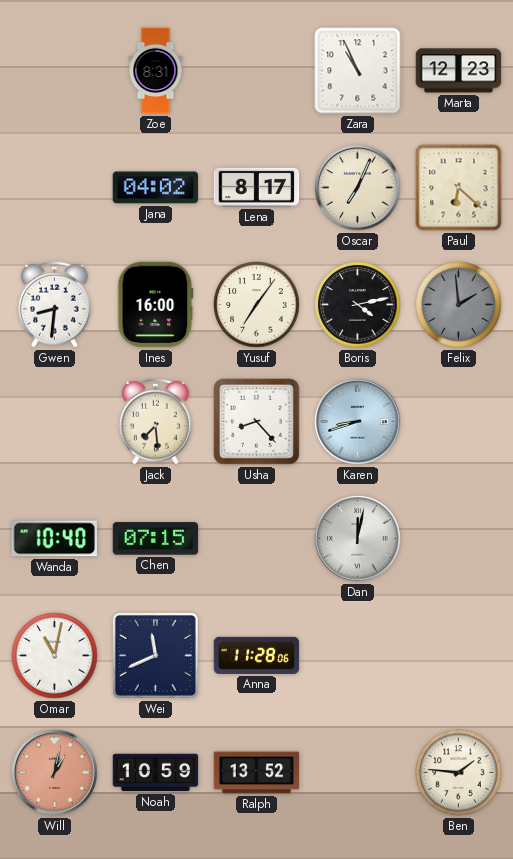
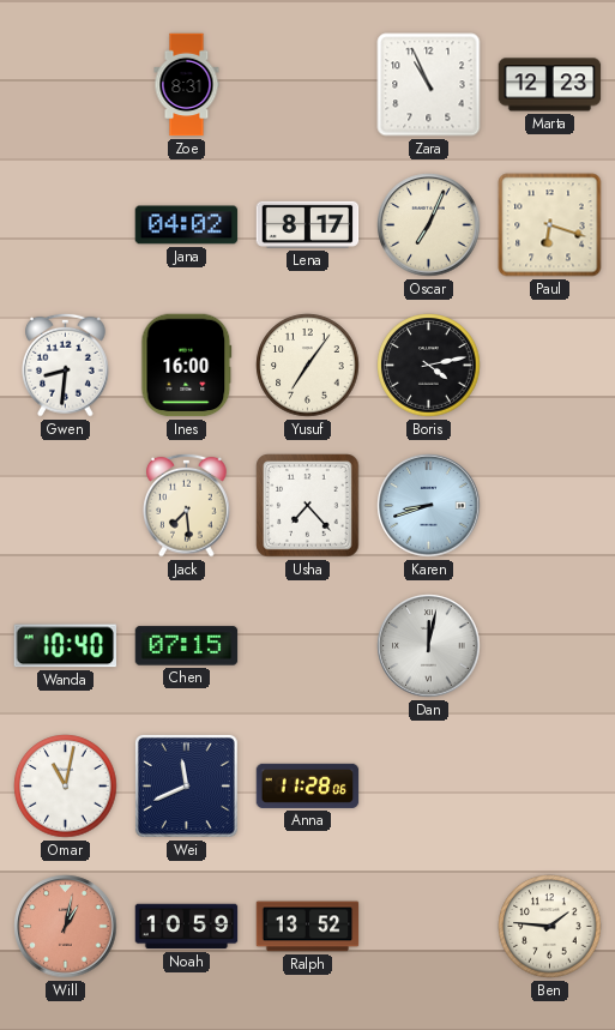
Paul: 6:22 -> 6:18
Felix: 1:59 -> none
Usha: 8:23 -> 7:23
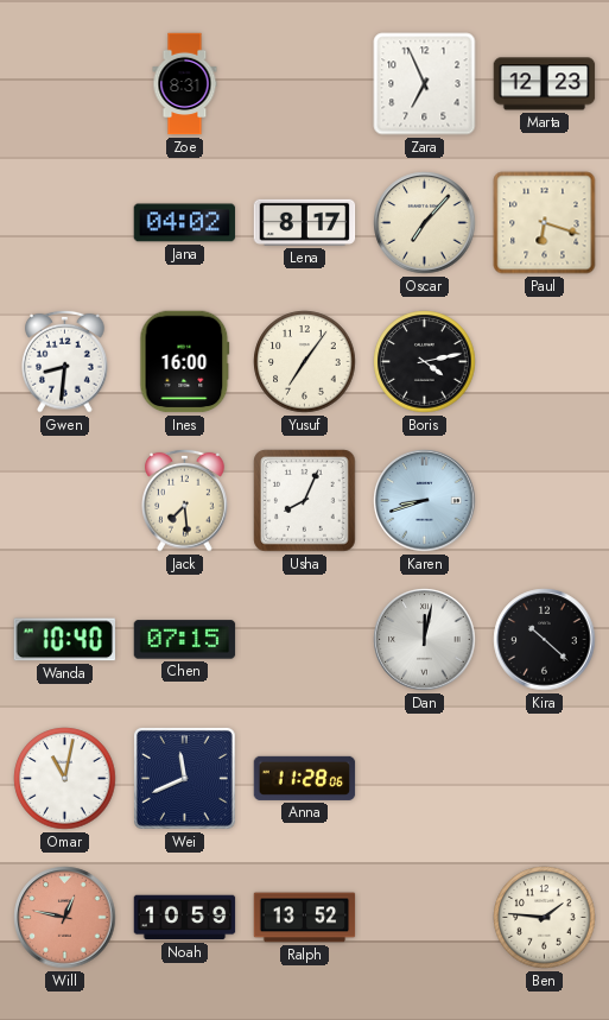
Zara: 10:56 -> 6:56
Oscar: 7:04 -> 7:07
Usha: 7:23 -> 8:04
Kira: none -> 10:22
Will: 1:02 -> 12:47
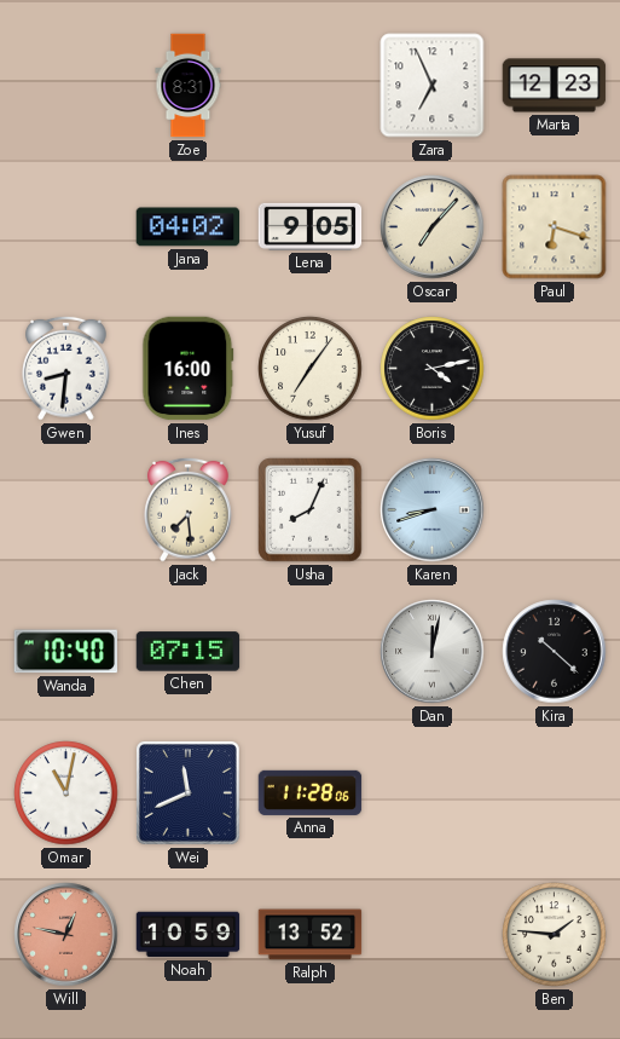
Lena: 8:17 -> 9:05
